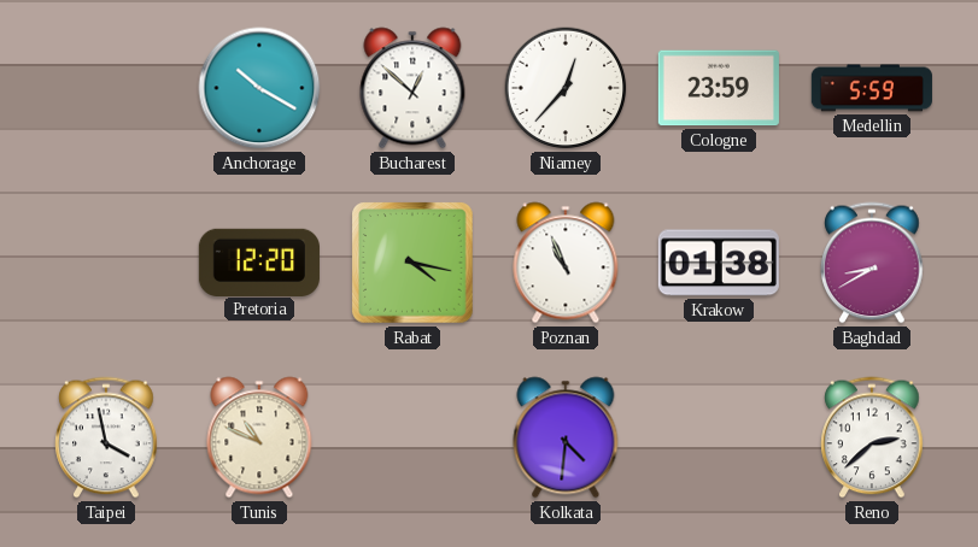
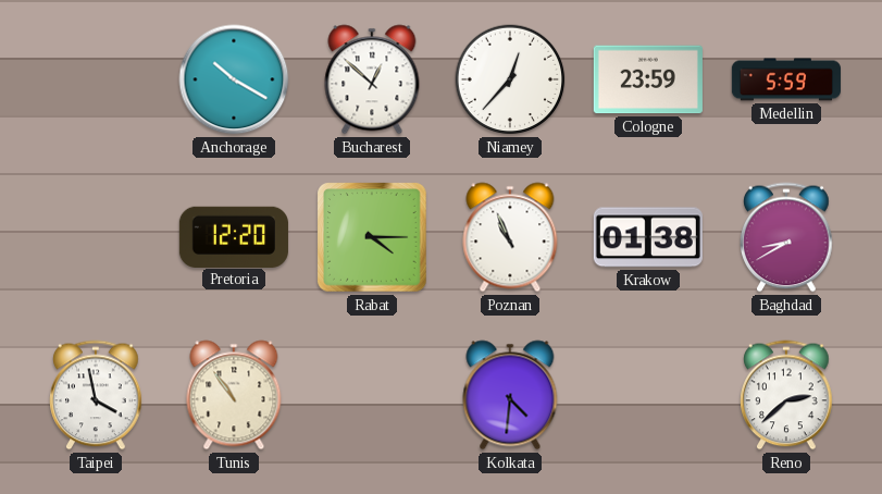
Rabat: 4:17 -> 4:15
Tunis: 10:49 -> 10:54
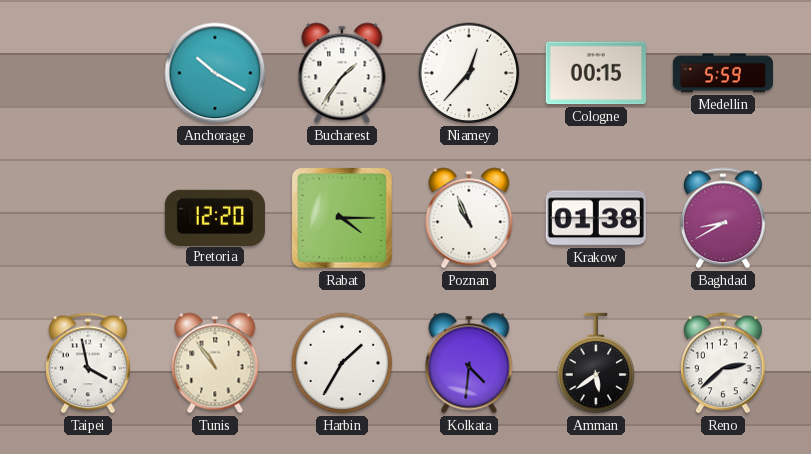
Bucharest: 12:52 -> 1:36
Cologne: 23:59 -> 00:15
Harbin: none -> 1:35
Amman: none -> 5:39
